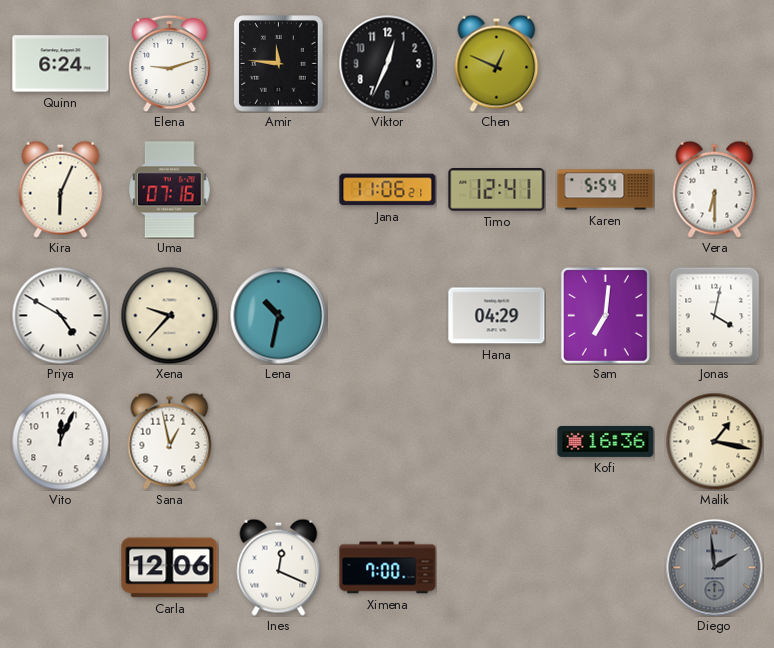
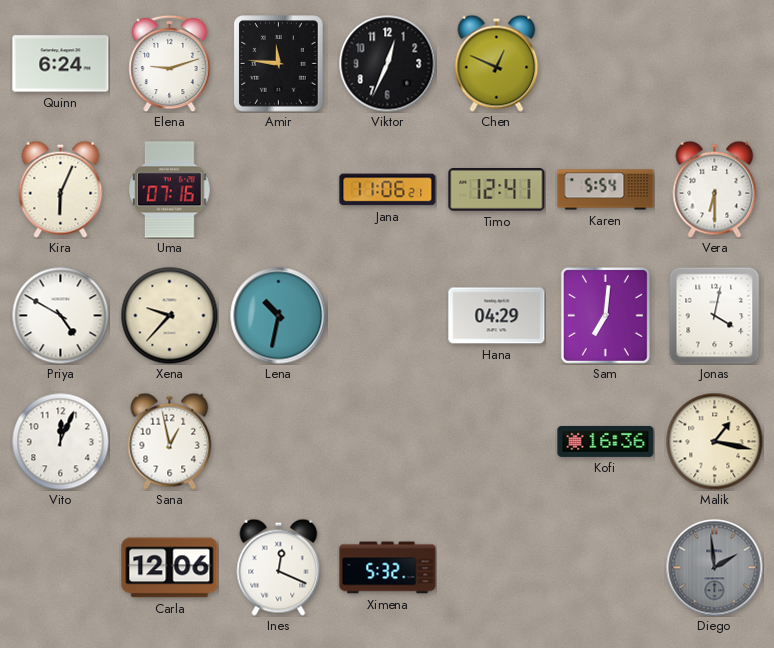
Ximena: 7:00 -> 5:32
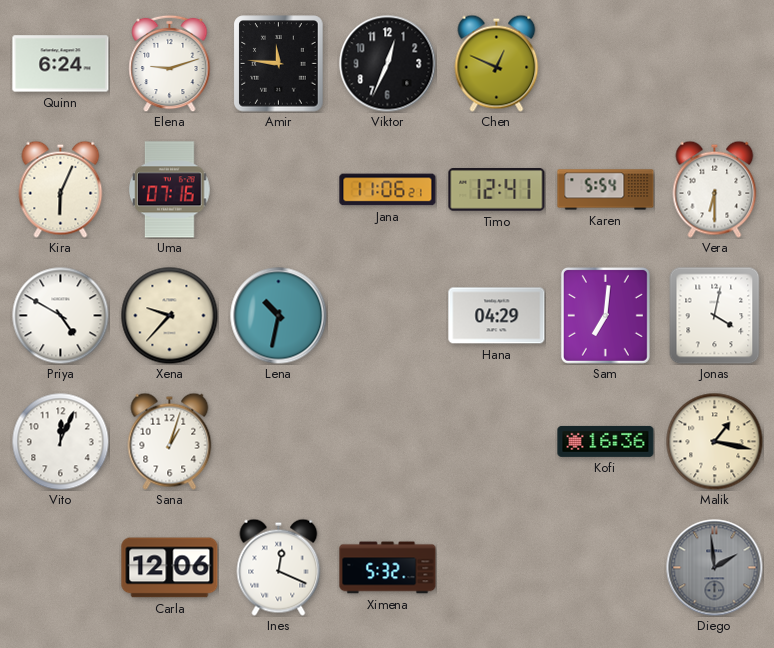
Sana: 12:58 -> 1:03
